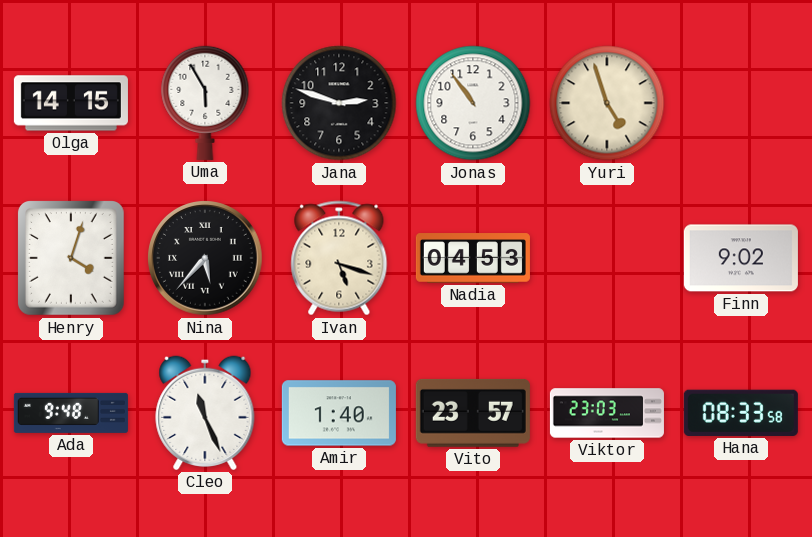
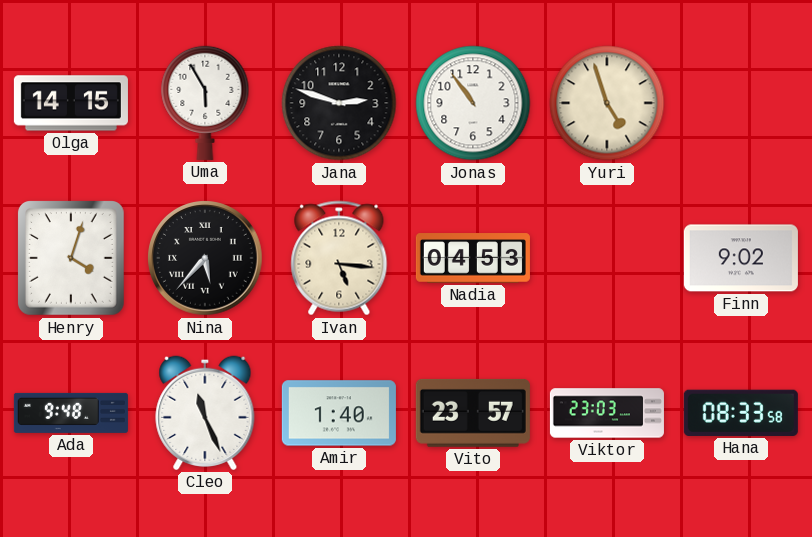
Ivan: 5:18 -> 5:16
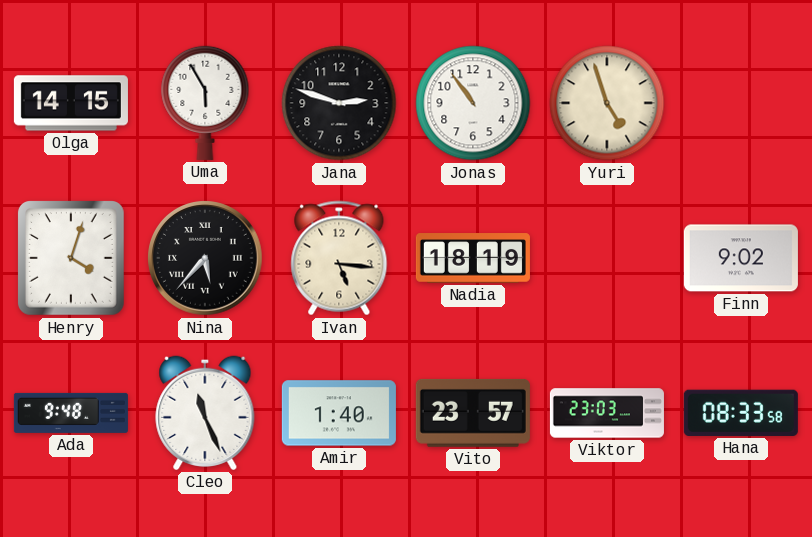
Nadia: 04:53 -> 18:19
